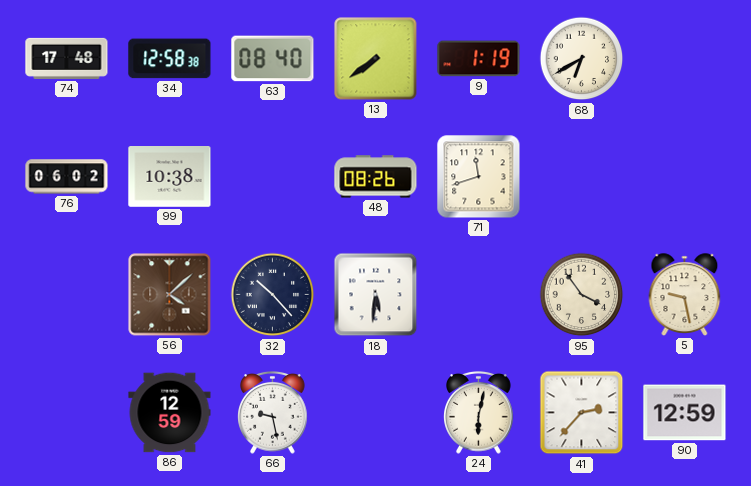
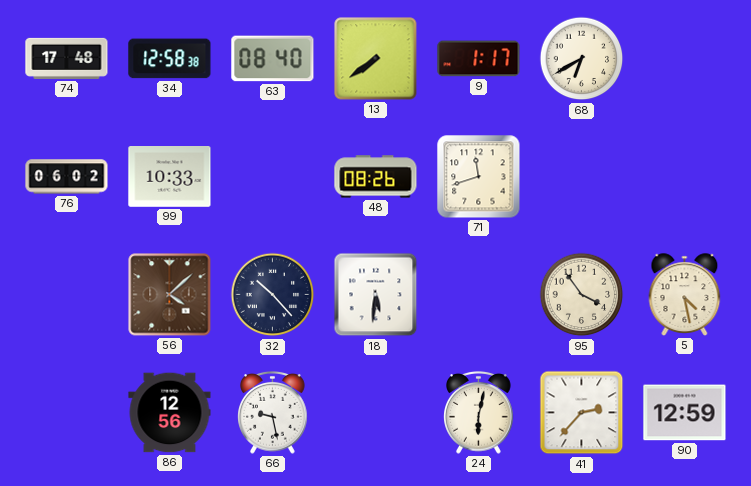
9: 1:19 -> 1:17
99: 10:38 -> 10:33
5: 9:28 -> 4:28
86: 12:59 -> 12:56
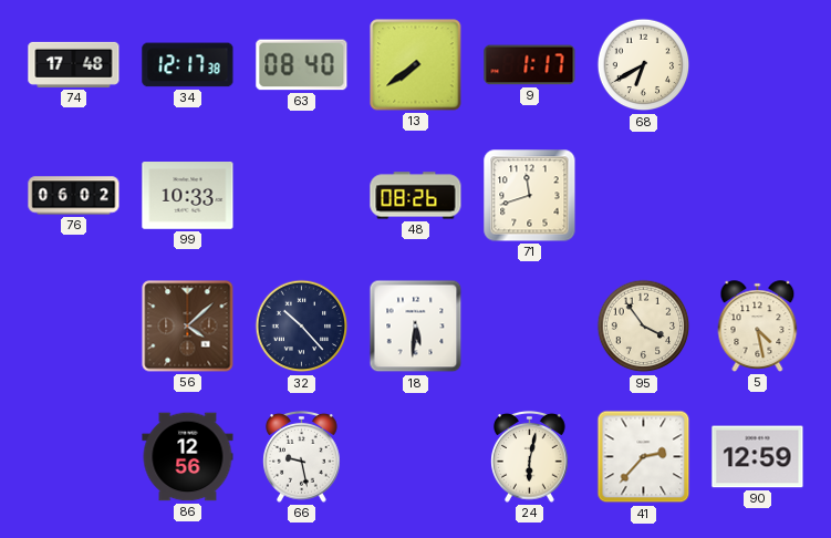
34: 12:58 -> 12:17
